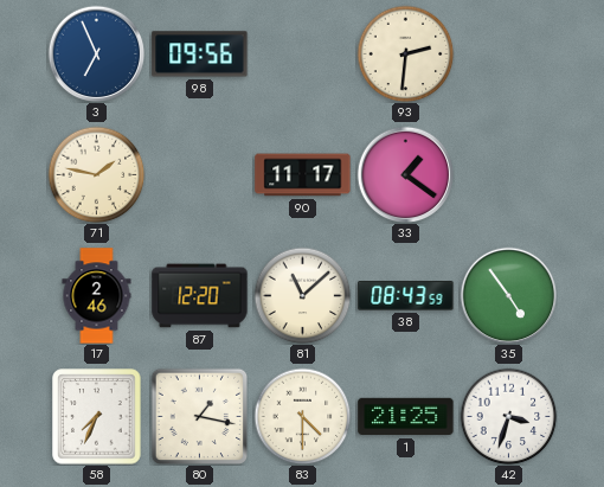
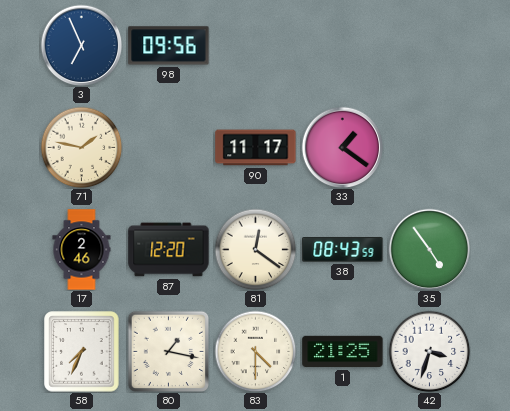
93: 2:31 -> none
81: 11:08 -> 12:21
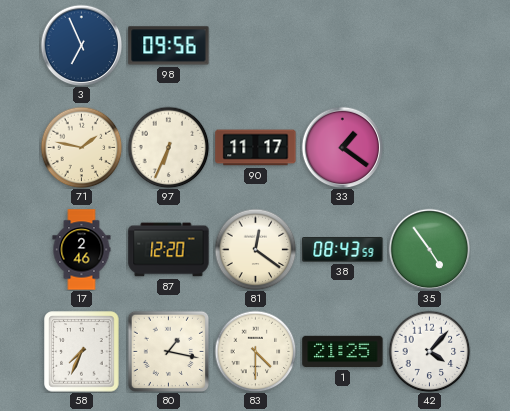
97: none -> 6:34
42: 3:33 -> 4:07
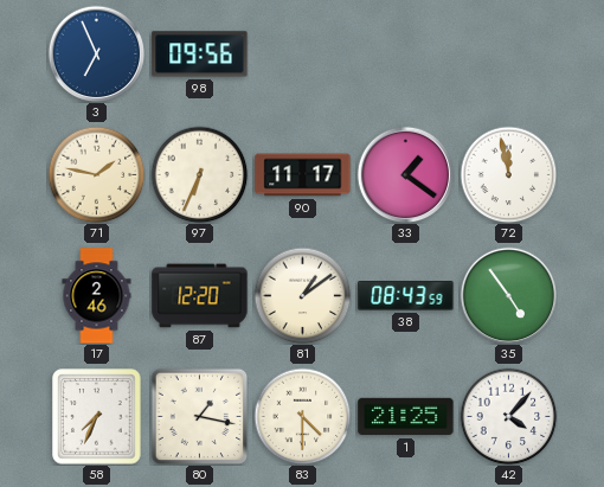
72: none -> 11:58
81: 12:21 -> 1:09
